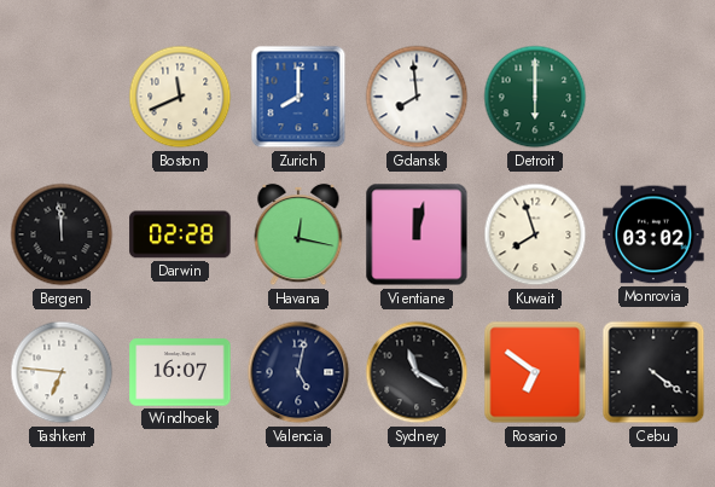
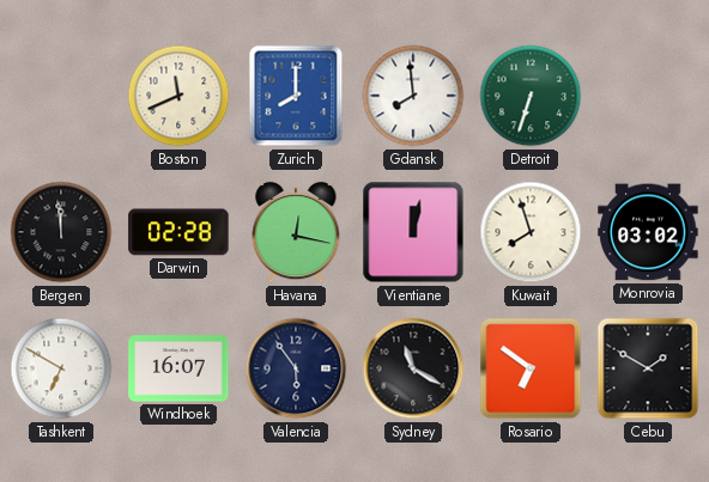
Detroit: 6:00 -> 6:33
Tashkent: 6:46 -> 6:50
Valencia: 5:02 -> 5:54
Cebu: 4:21 -> 1:50
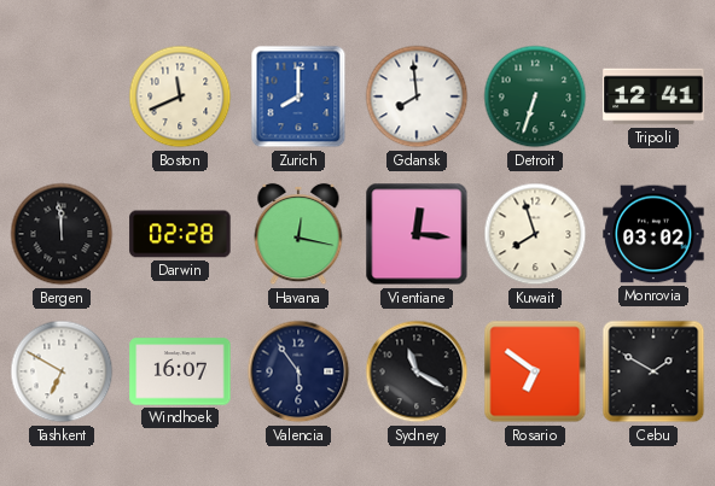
Tripoli: none -> 12:41
Vientiane: 12:02 -> 12:16
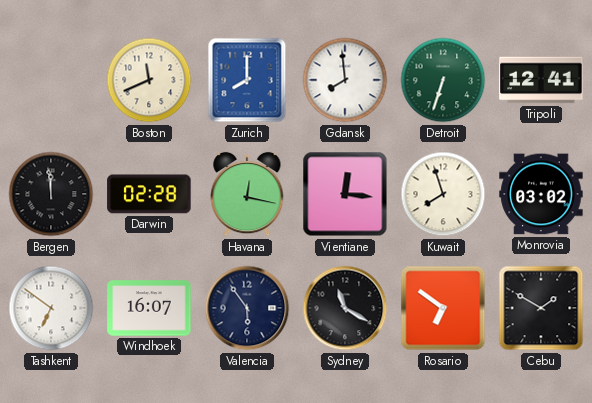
Tashkent: 6:50 -> 6:51
